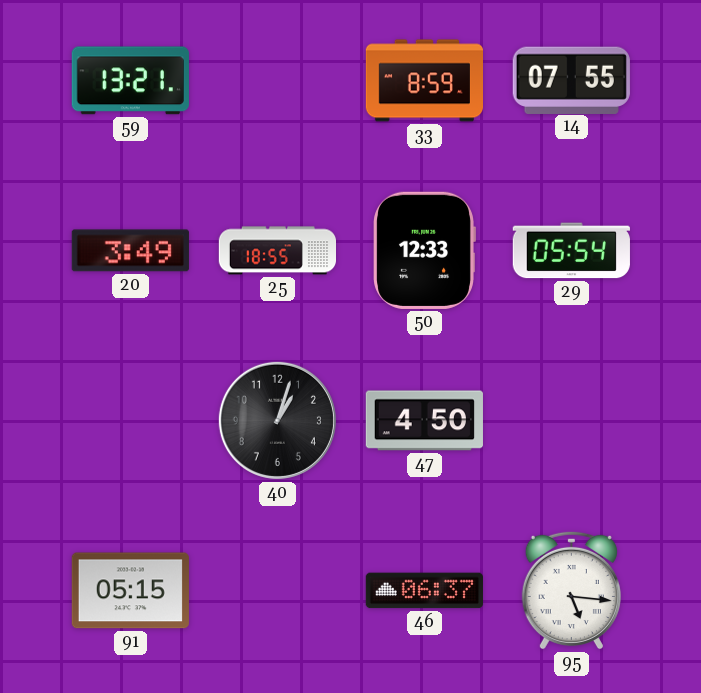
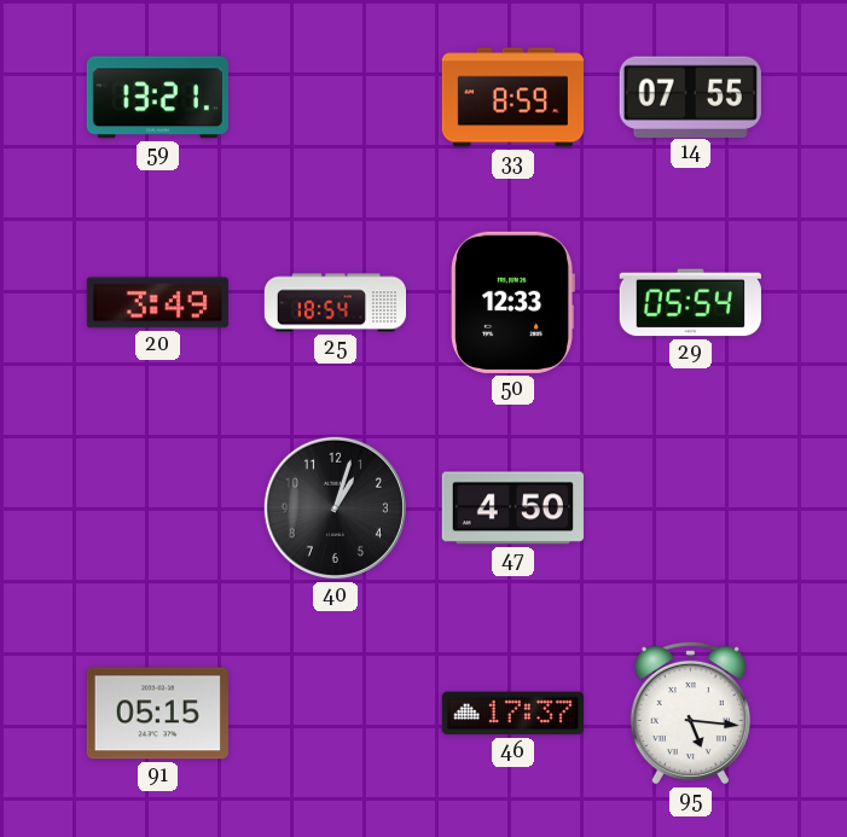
25: 18:55 -> 18:54
46: 06:37 -> 17:37
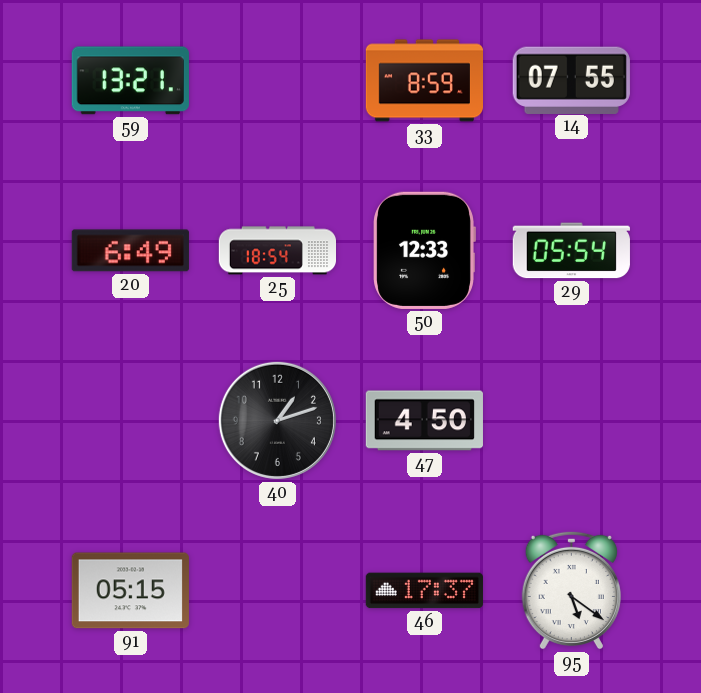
20: 3:49 -> 6:49
40: 1:03 -> 1:12
95: 5:16 -> 5:21
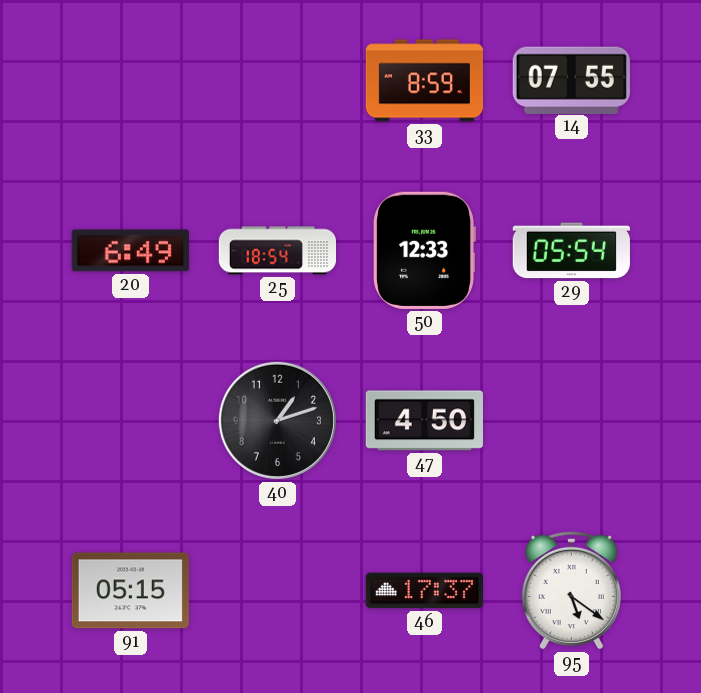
59: 13:21 -> none
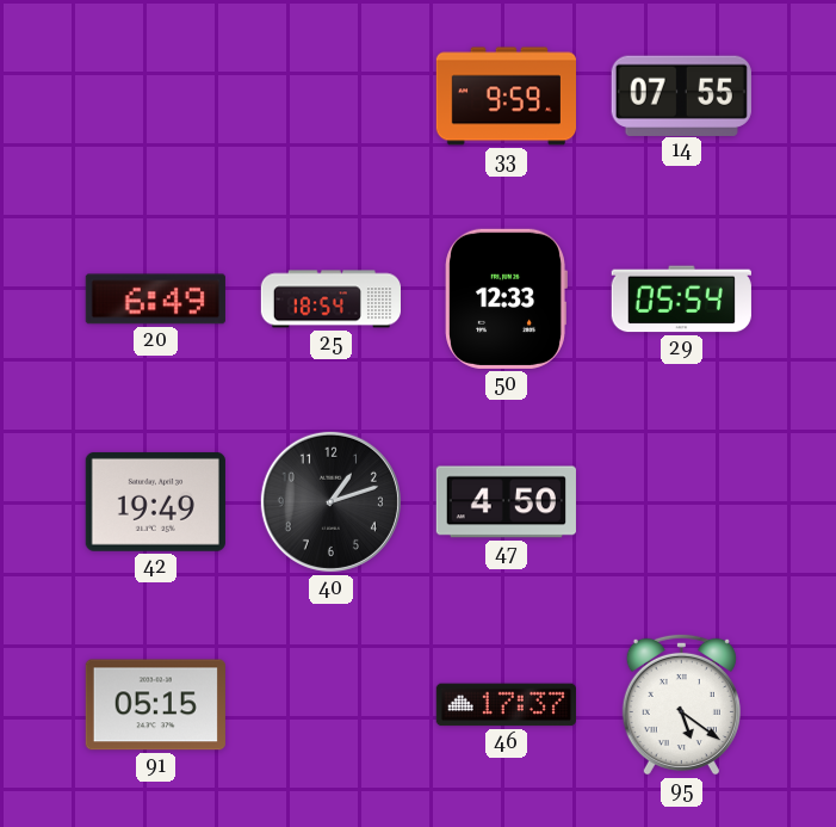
33: 8:59 -> 9:59
42: none -> 19:49
